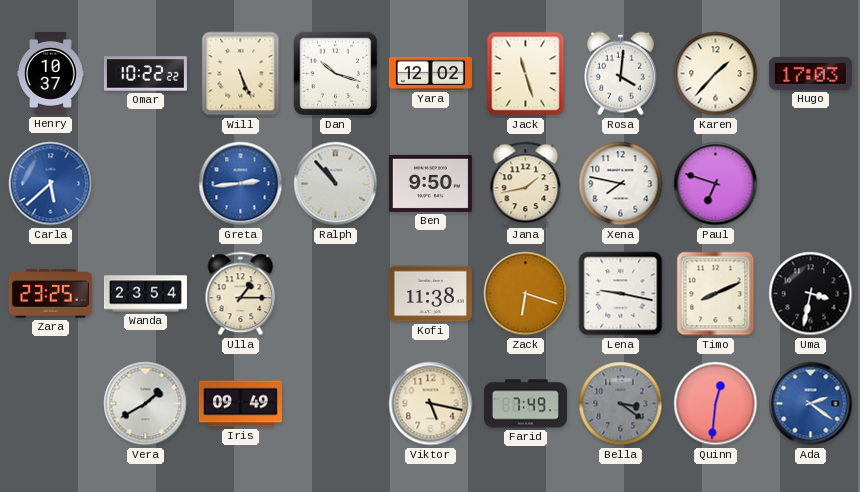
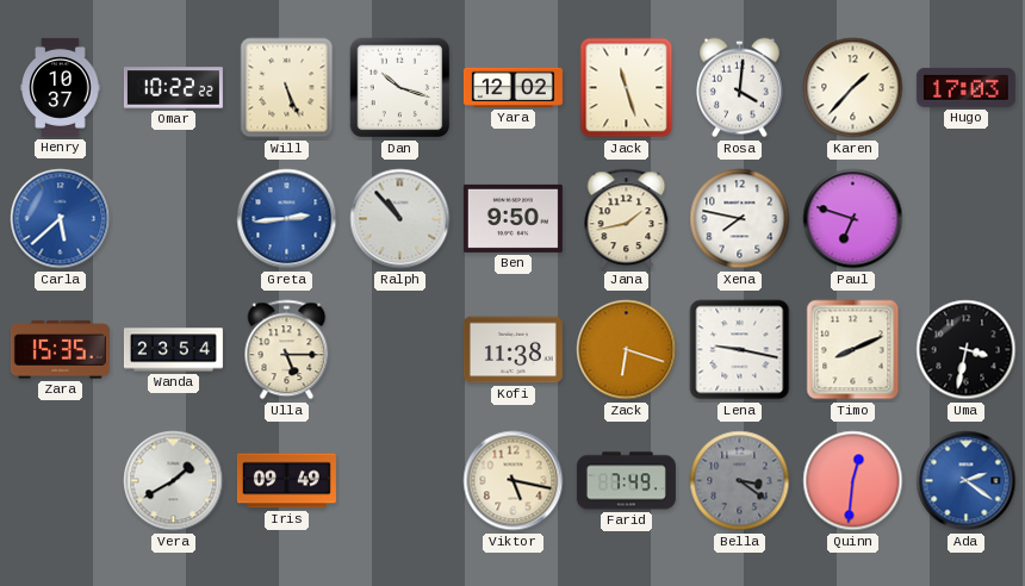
Zara: 23:25 -> 15:35
Ulla: 1:15 -> 5:15
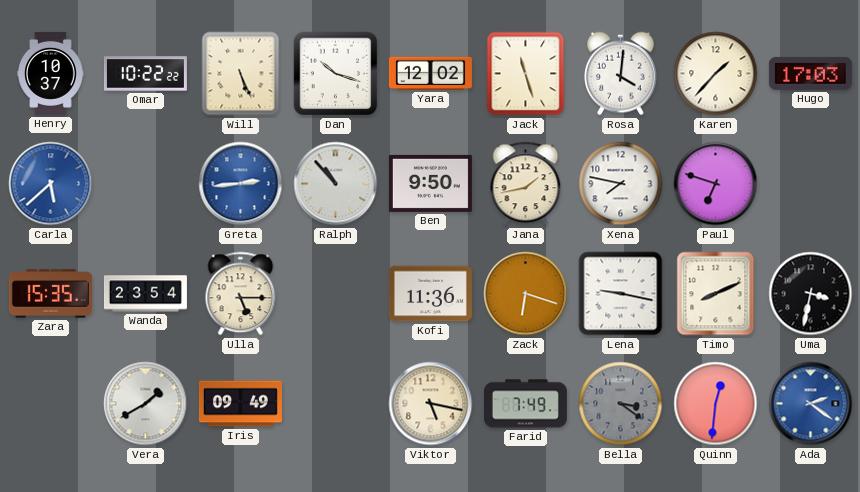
Kofi: 11:38 -> 11:36
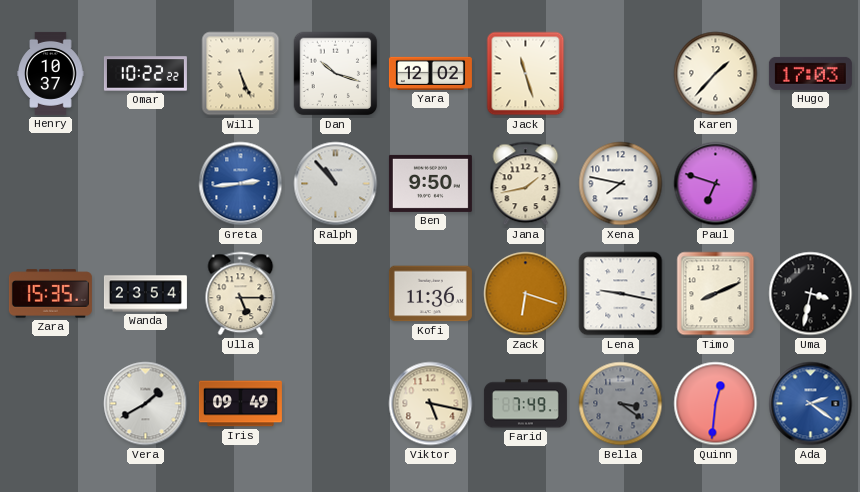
Rosa: 4:01 -> none
Carla: 5:38 -> none
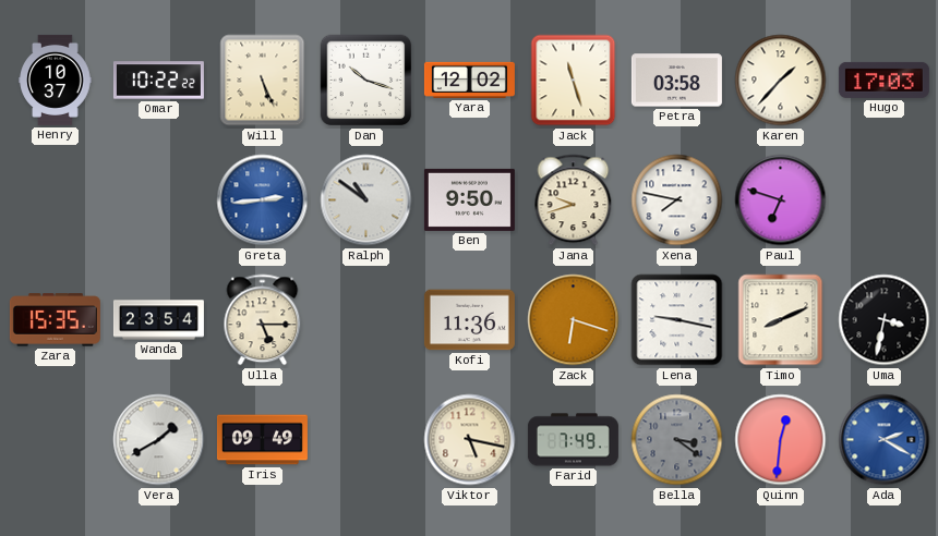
Petra: none -> 03:58
Ralph: 10:53 -> 10:51
Jana: 1:43 -> 9:42
Ada: 2:21 -> 2:20
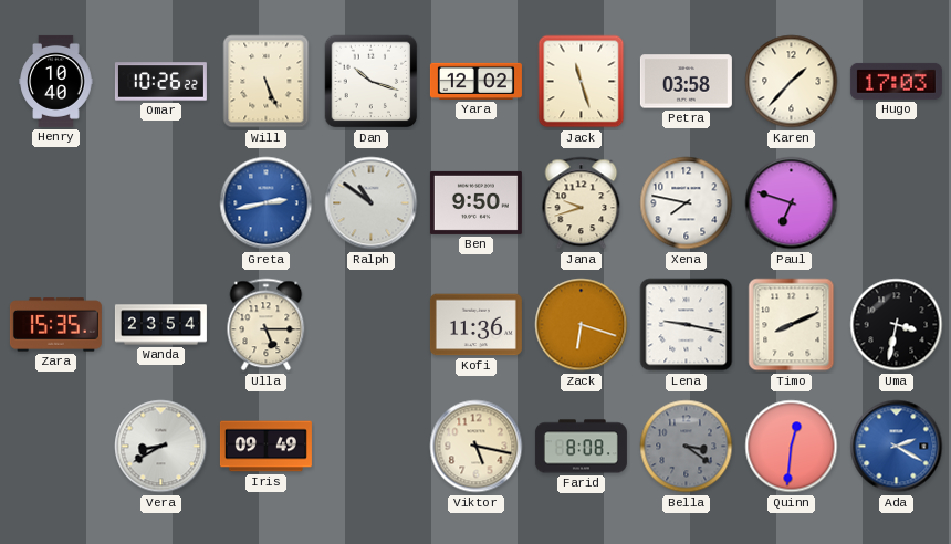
Henry: 10:37 -> 10:40
Omar: 10:22 -> 10:26
Greta: 2:44 -> 2:43
Vera: 1:40 -> 8:40
Farid: 7:49 -> 8:08
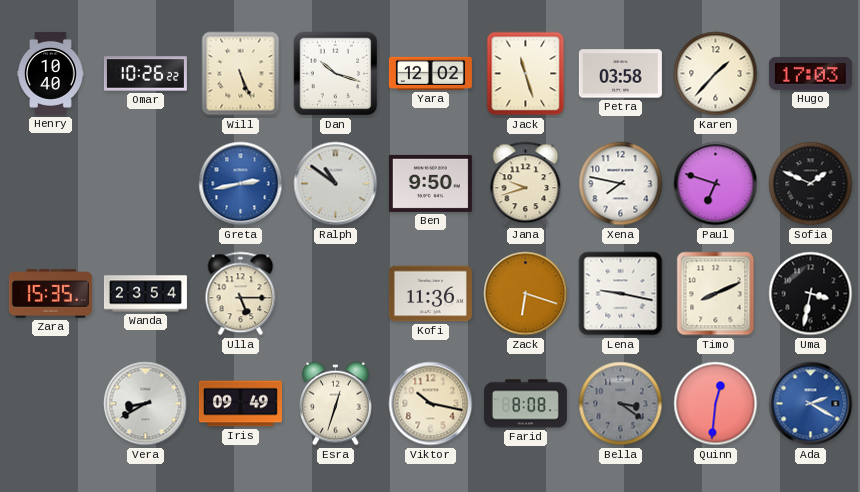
Sofia: none -> 1:49
Esra: none -> 12:33
Viktor: 5:17 -> 10:17
